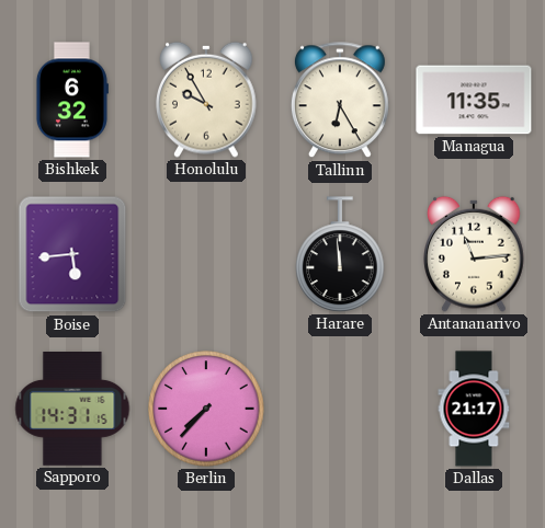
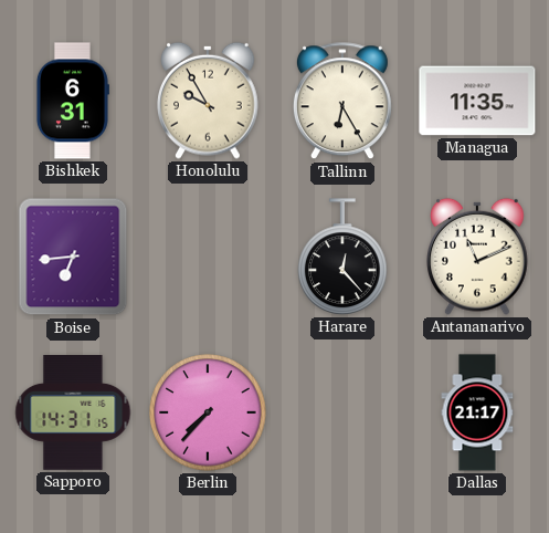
Bishkek: 6:32 -> 6:31
Boise: 5:44 -> 6:44
Harare: 11:59 -> 12:23
Antananarivo: 11:14 -> 11:11
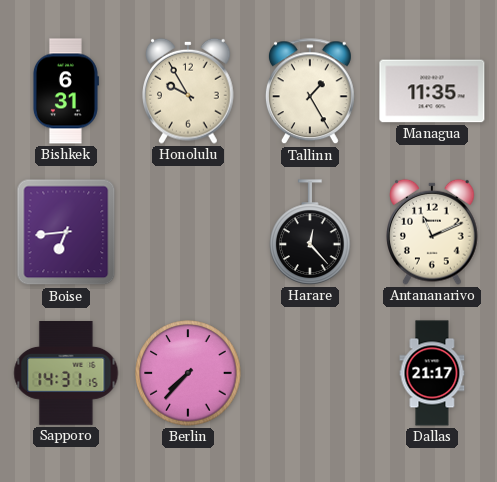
Tallinn: 6:25 -> 1:25
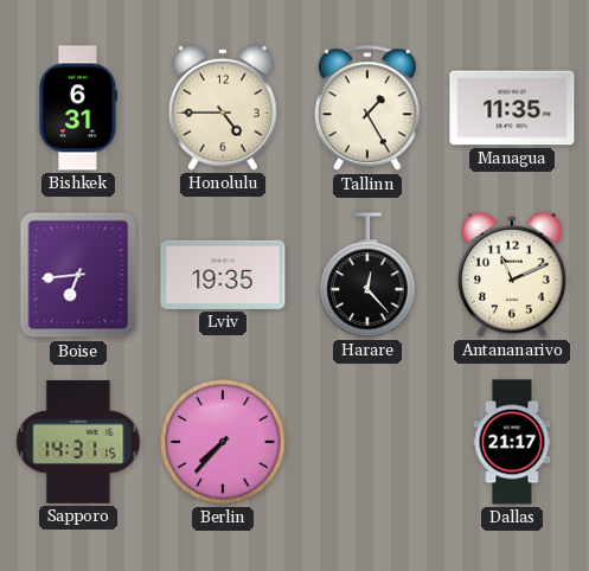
Honolulu: 9:55 -> 4:45
Lviv: none -> 19:35
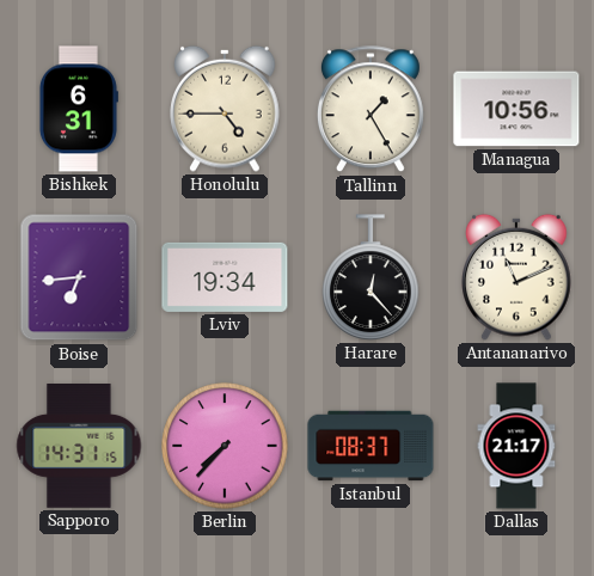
Managua: 11:35 -> 10:56
Lviv: 19:35 -> 19:34
Istanbul: none -> 08:37
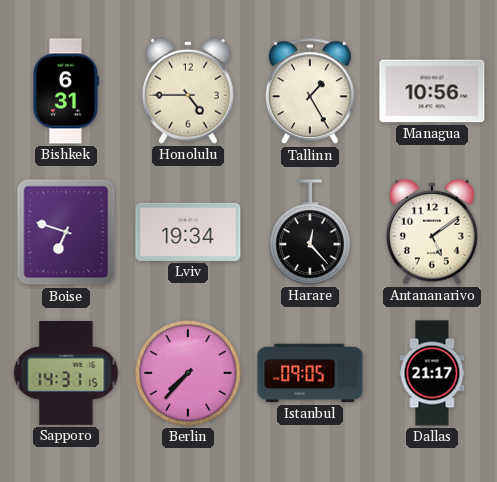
Boise: 6:44 -> 6:48
Antananarivo: 11:11 -> 5:09
Istanbul: 08:37 -> 09:05
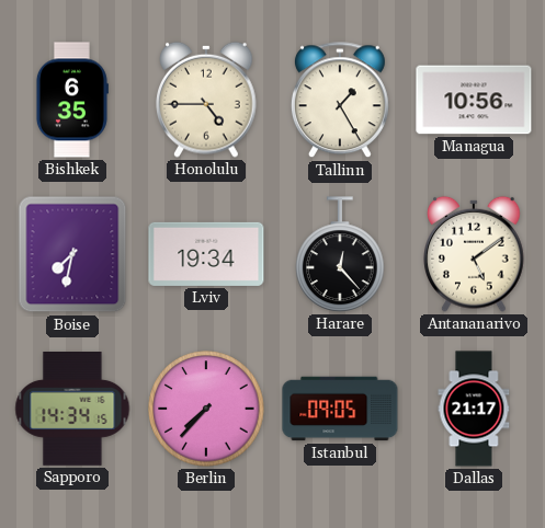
Bishkek: 6:31 -> 6:35
Boise: 6:48 -> 7:32
Sapporo: 14:31 -> 14:34
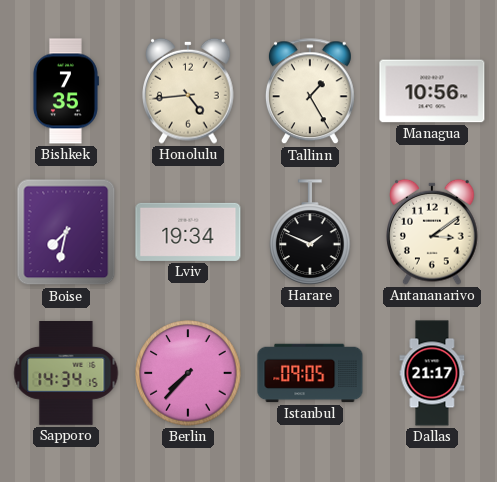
Bishkek: 6:35 -> 7:35
Honolulu: 4:45 -> 4:44
Harare: 12:23 -> 1:49
Antananarivo: 5:09 -> 3:09
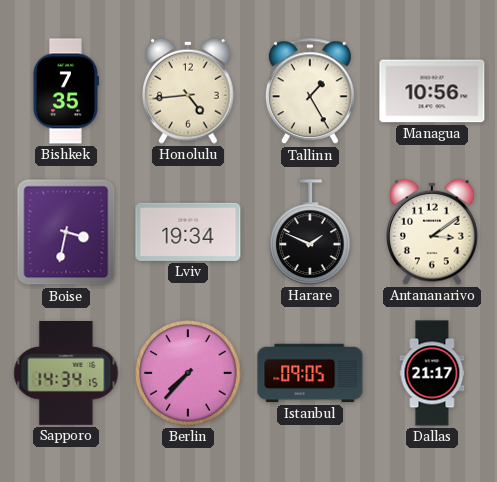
Boise: 7:32 -> 3:32
